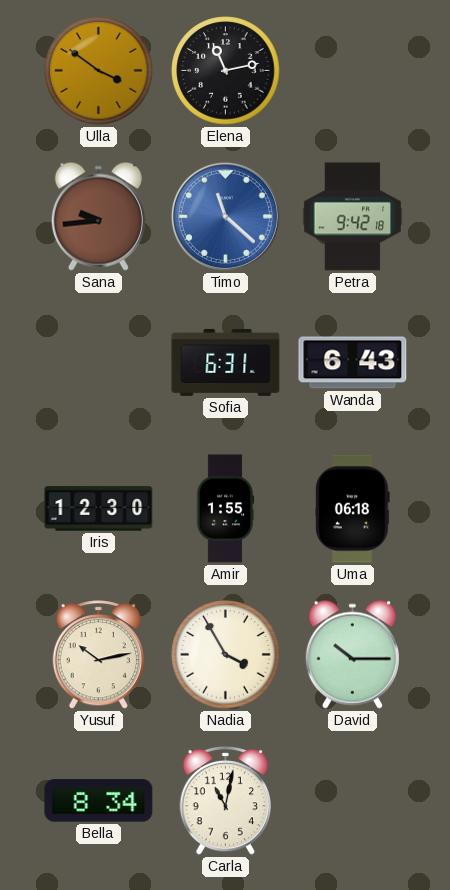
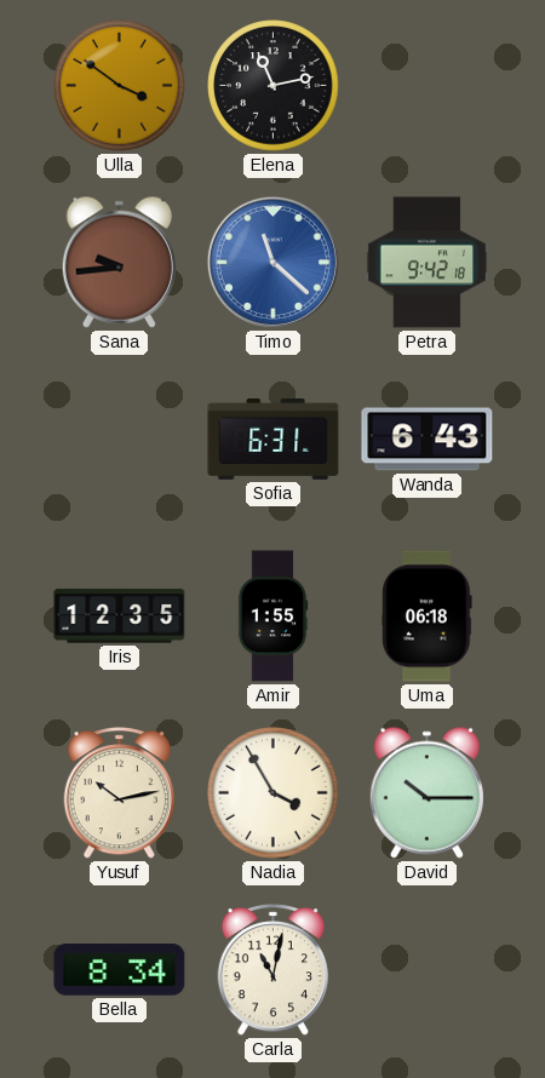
Iris: 12:30 -> 12:35
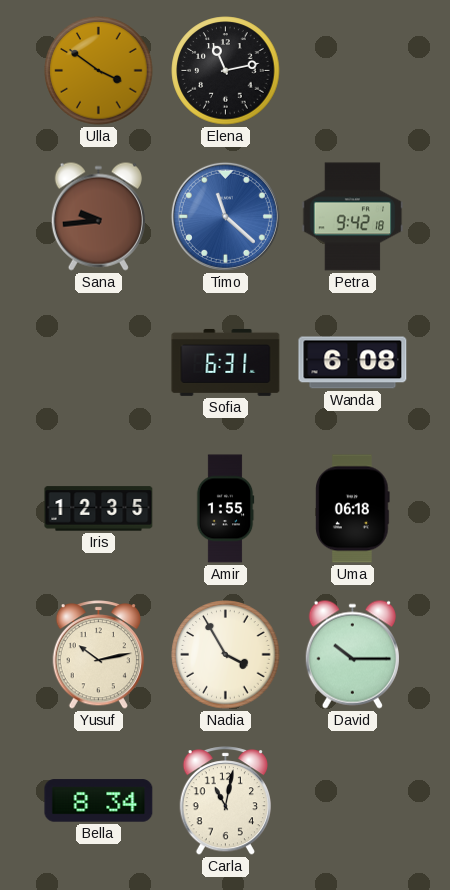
Wanda: 6:43 -> 6:08
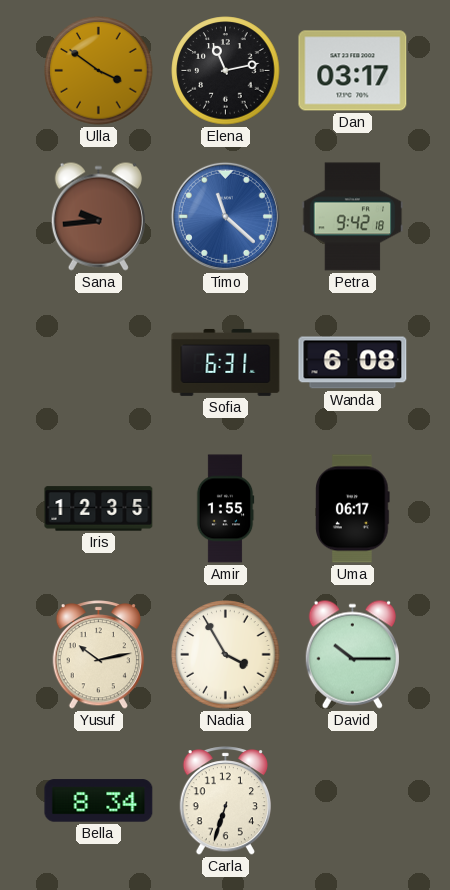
Dan: none -> 03:17
Uma: 06:18 -> 06:17
Carla: 11:02 -> 6:33
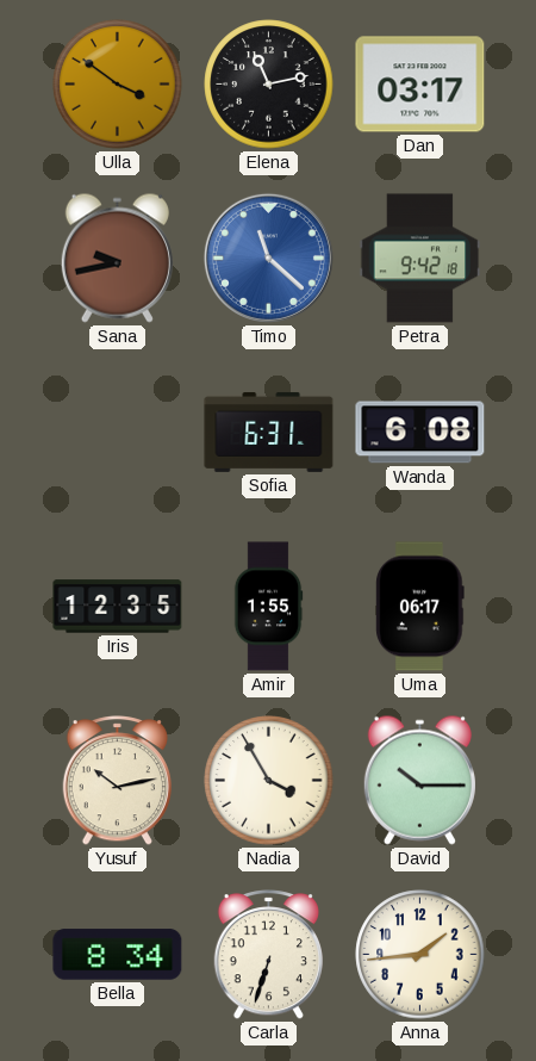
Sana: 9:44 -> 9:43
Anna: none -> 1:44
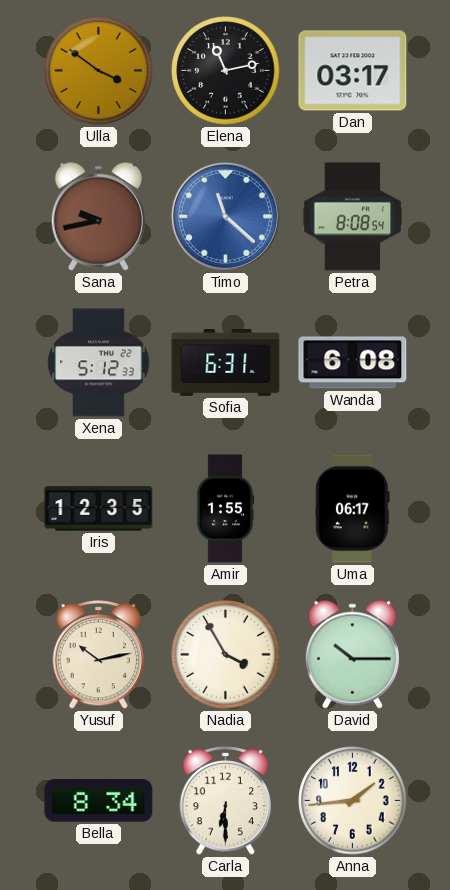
Petra: 9:42 -> 8:08
Xena: none -> 5:12
Carla: 6:33 -> 6:30
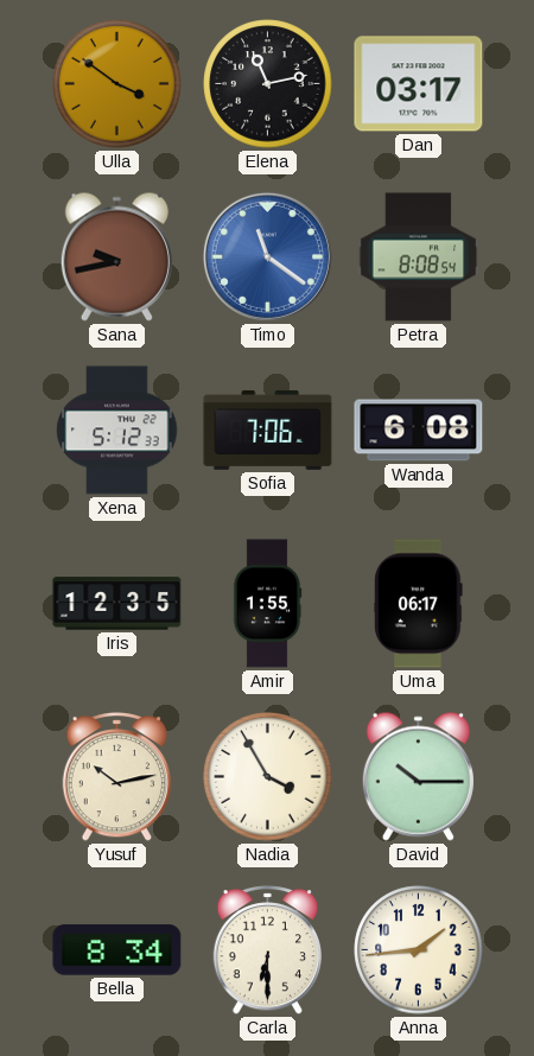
Timo: 11:22 -> 11:21
Sofia: 6:31 -> 7:06
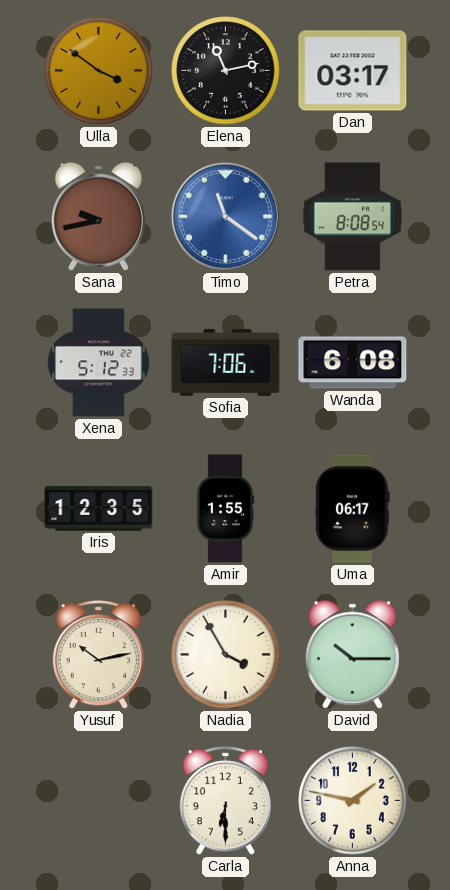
Bella: 8:34 -> none
Anna: 1:44 -> 1:47
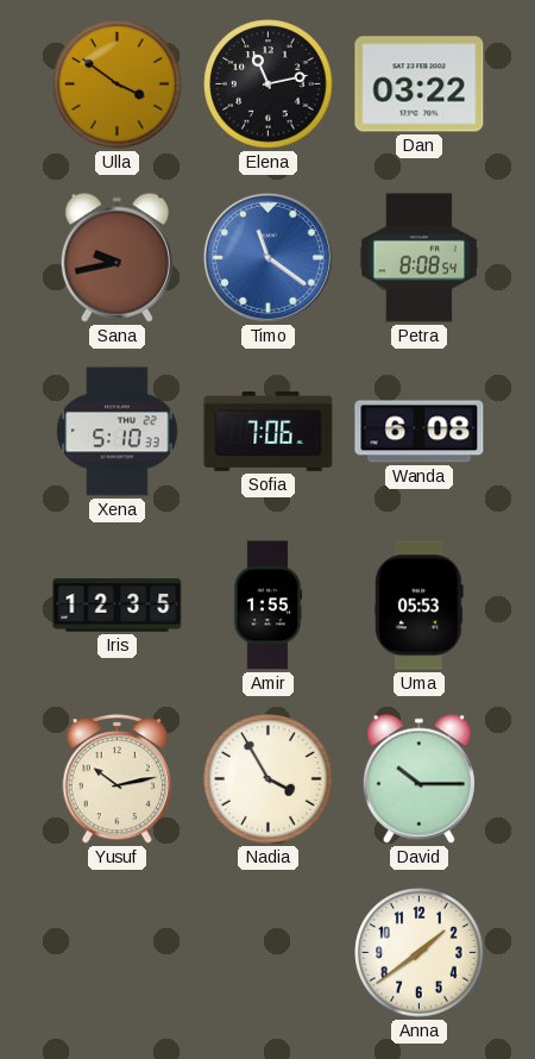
Dan: 03:17 -> 03:22
Xena: 5:12 -> 5:10
Uma: 06:17 -> 05:53
Carla: 6:30 -> none
Anna: 1:47 -> 1:39
